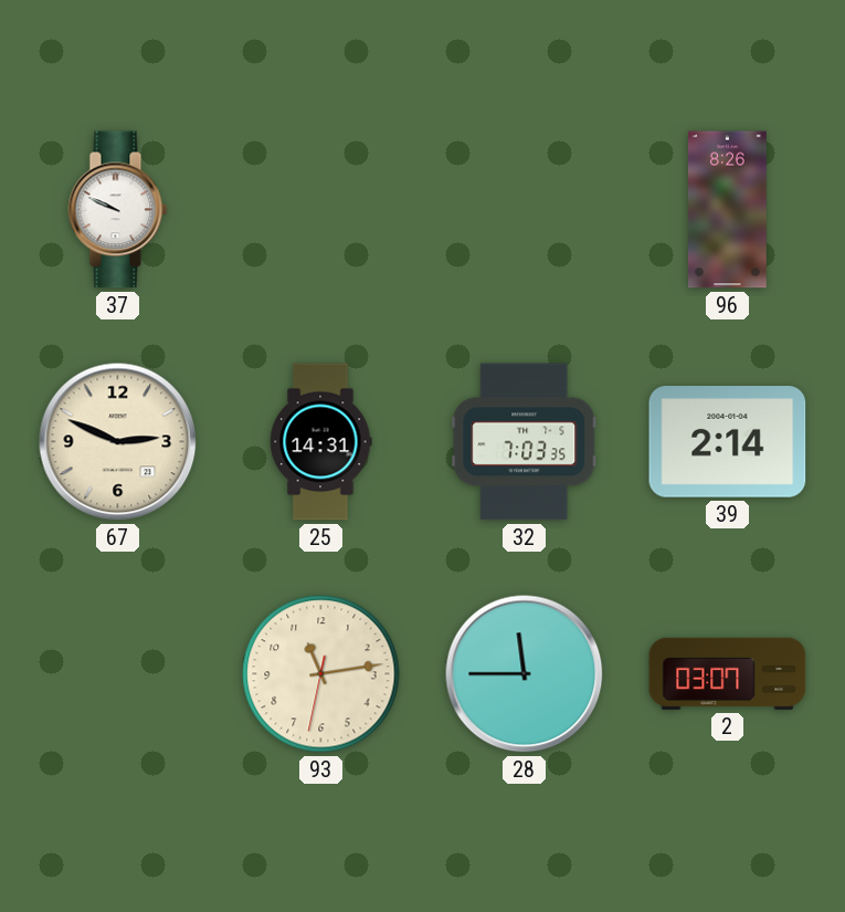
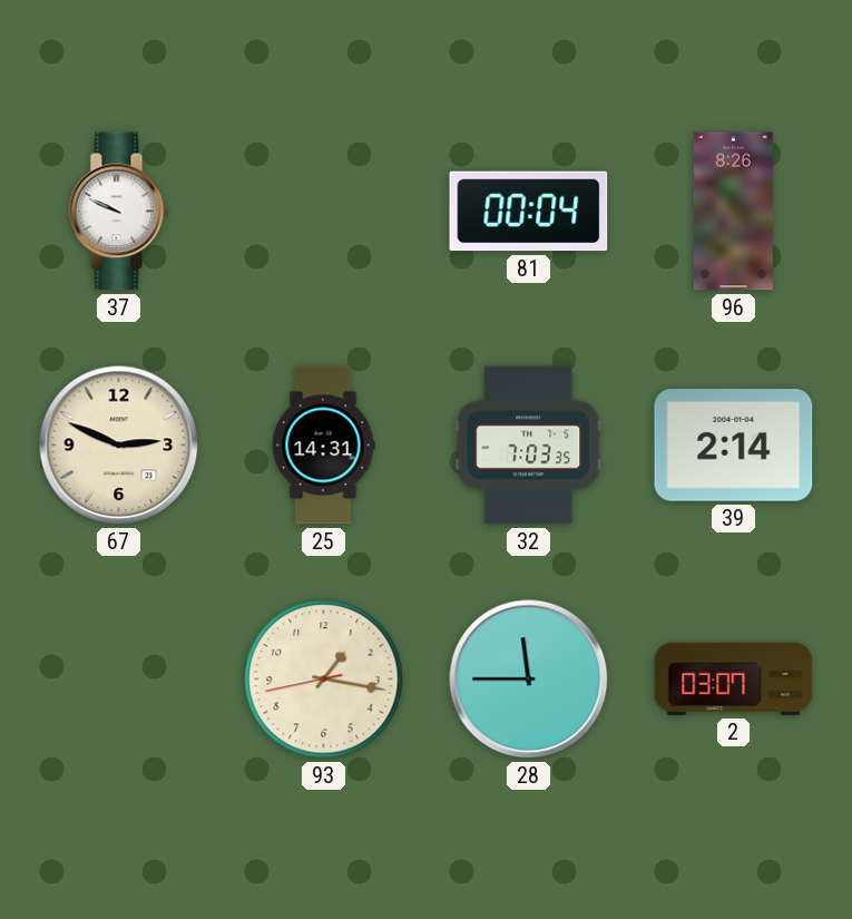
81: none -> 00:04
93: 11:13 -> 1:16
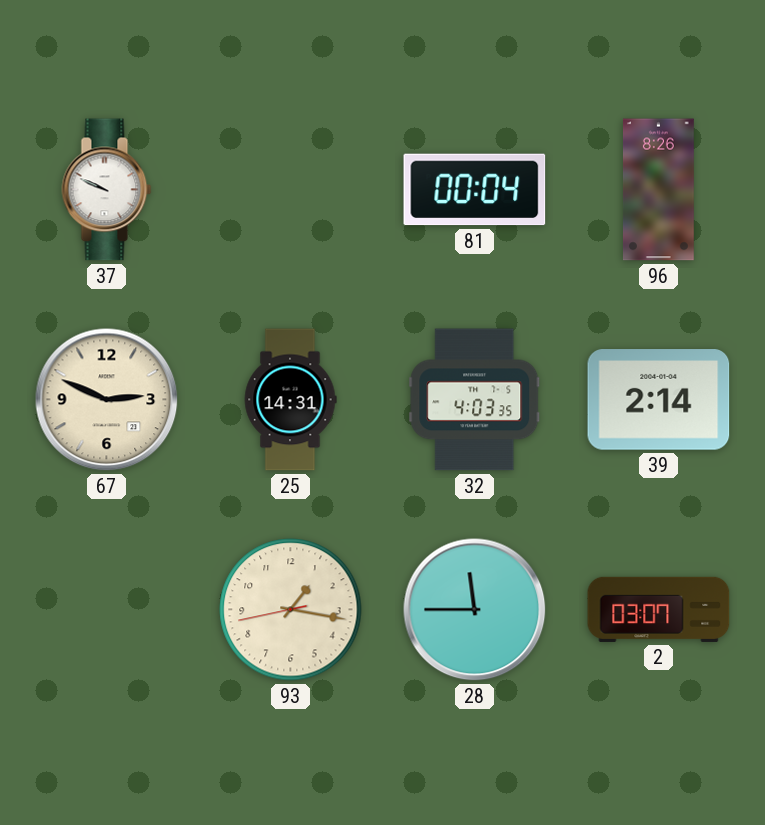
32: 7:03 -> 4:03
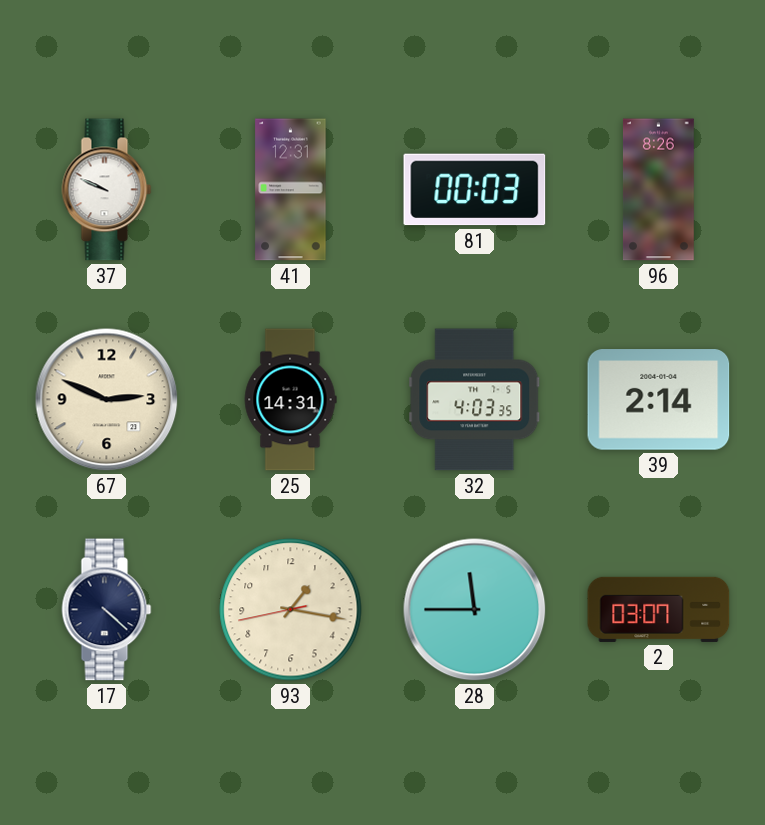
41: none -> 12:31
81: 00:04 -> 00:03
17: none -> 4:22
